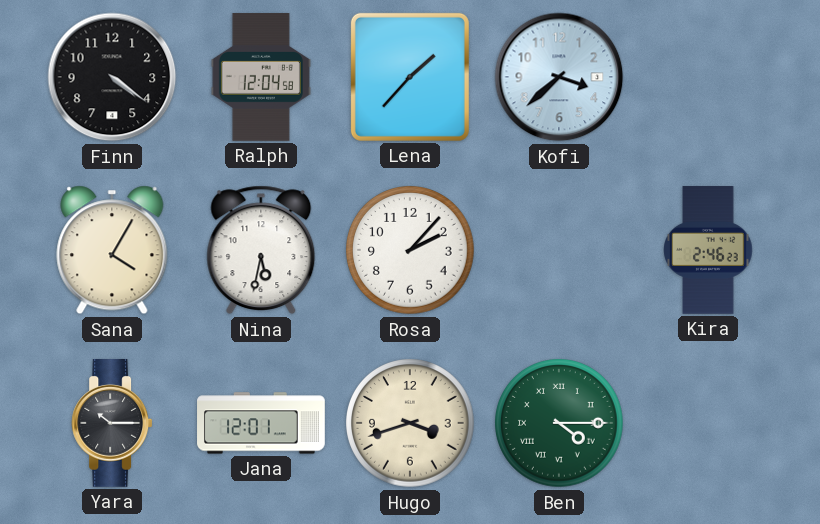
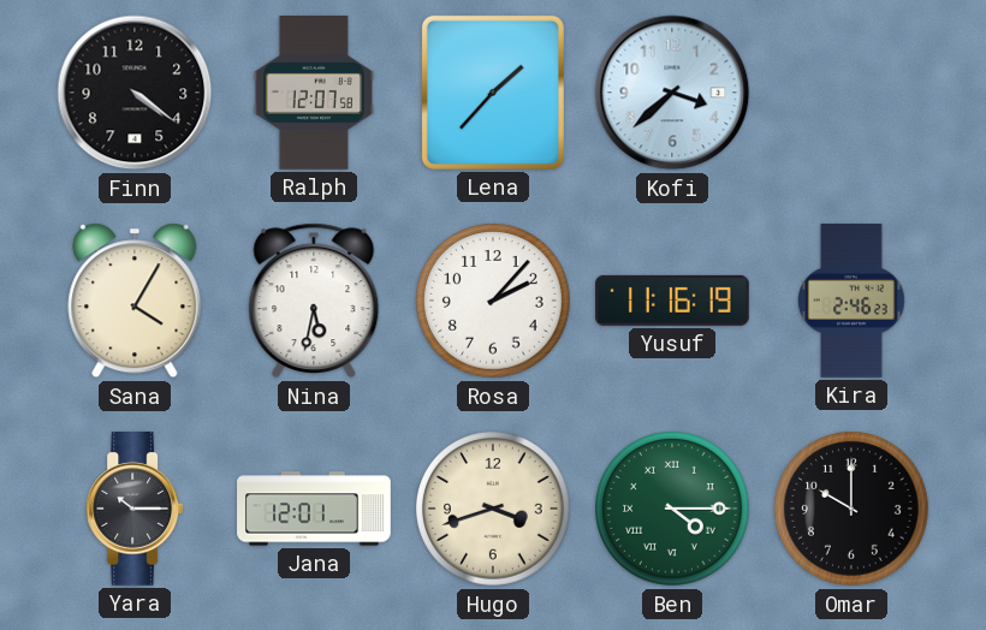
Ralph: 12:04 -> 12:07
Yusuf: none -> 11:16
Omar: none -> 10:00
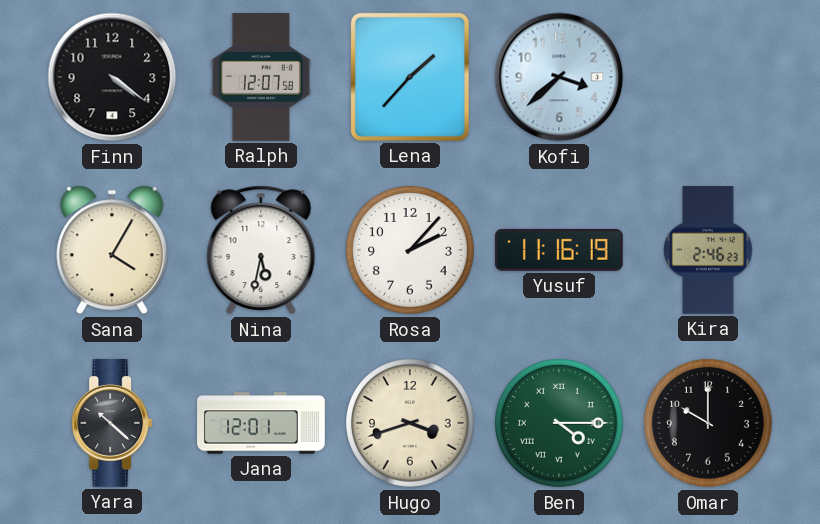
Yara: 10:15 -> 10:22
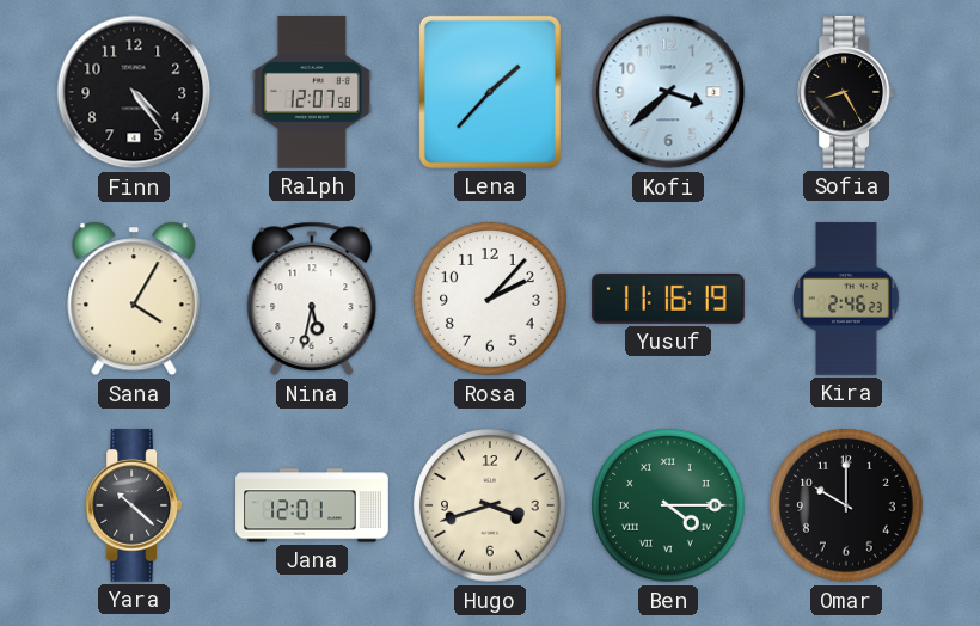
Finn: 4:21 -> 4:24
Sofia: none -> 8:25
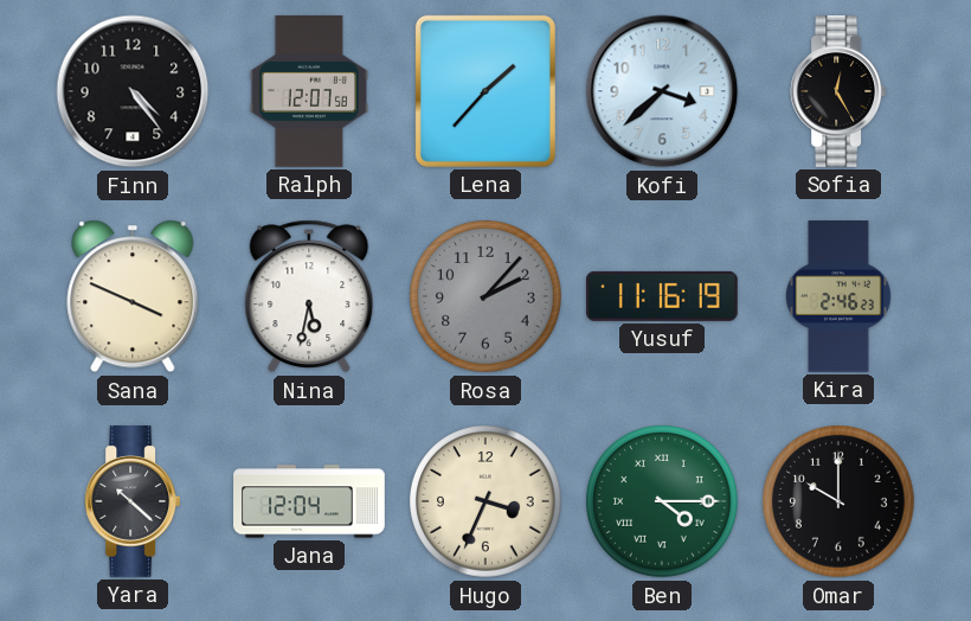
Sofia: 8:25 -> 12:25
Sana: 4:05 -> 3:49
Rosa dial: white -> grey
Jana: 12:01 -> 12:04
Hugo: 3:42 -> 3:34
